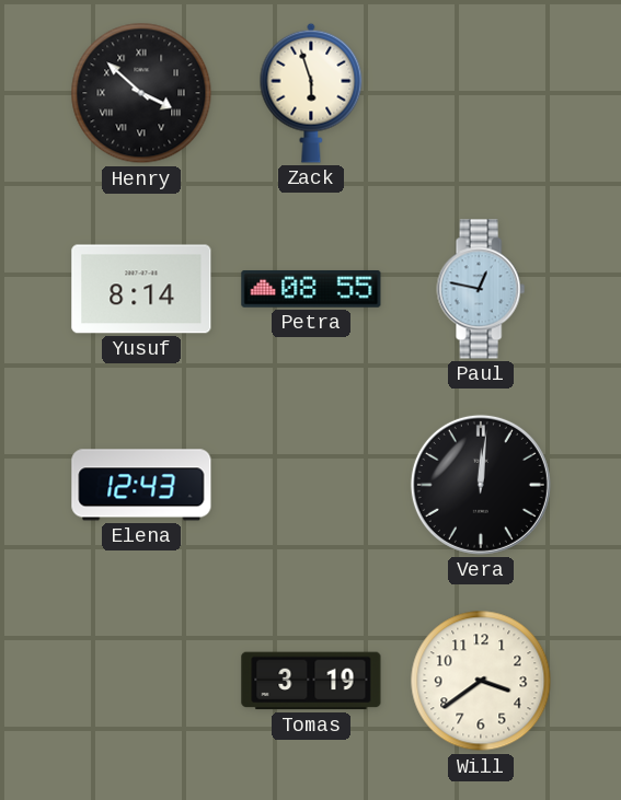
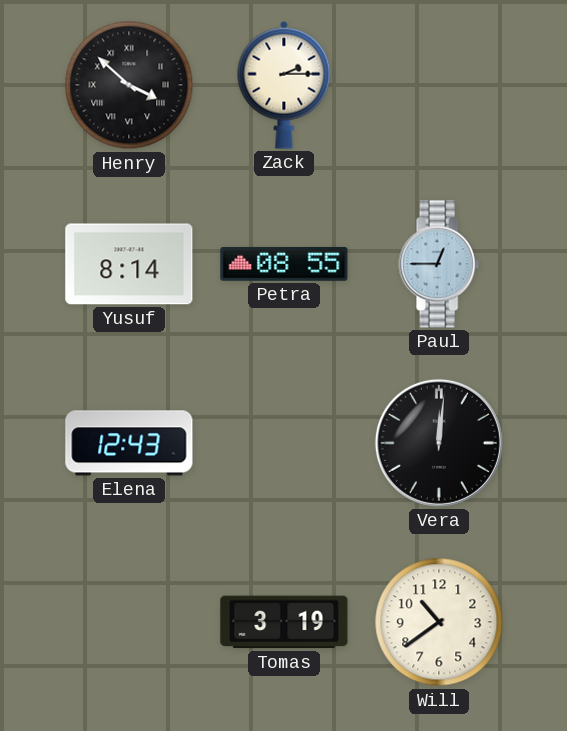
Zack: 5:57 -> 2:15
Paul: 12:47 -> 12:45
Will: 3:39 -> 10:39
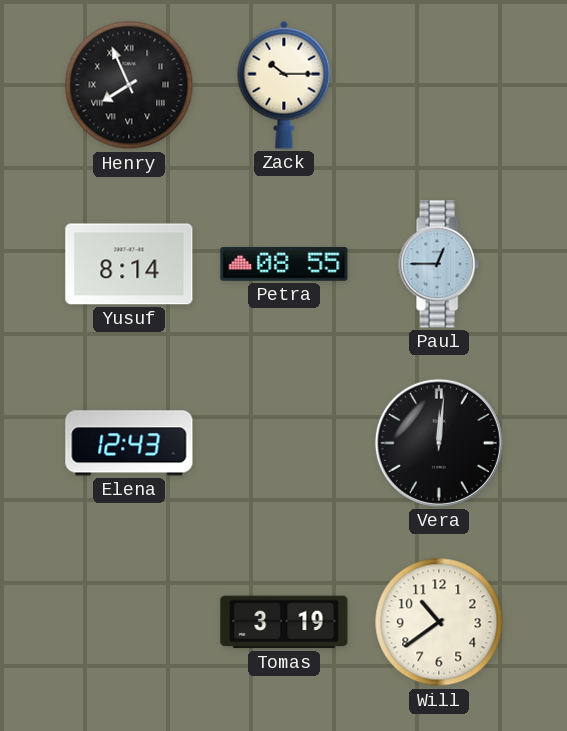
Henry: 3:52 -> 7:56
Zack: 2:15 -> 10:15
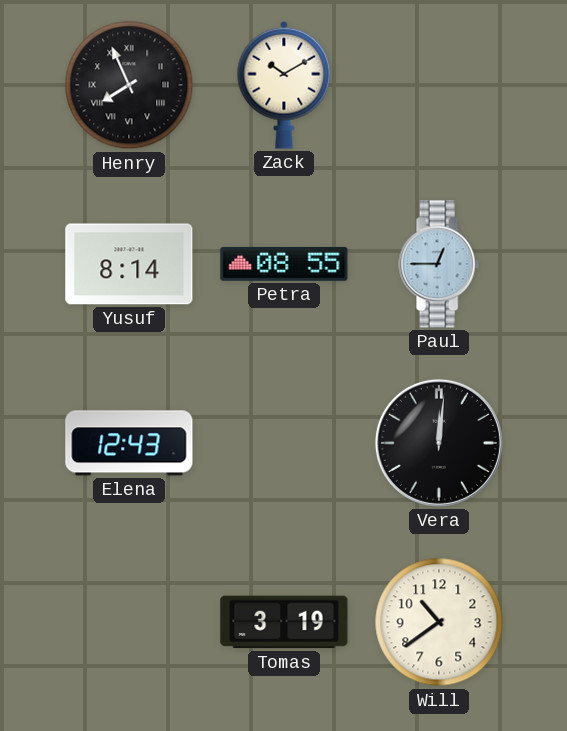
Zack: 10:15 -> 10:10
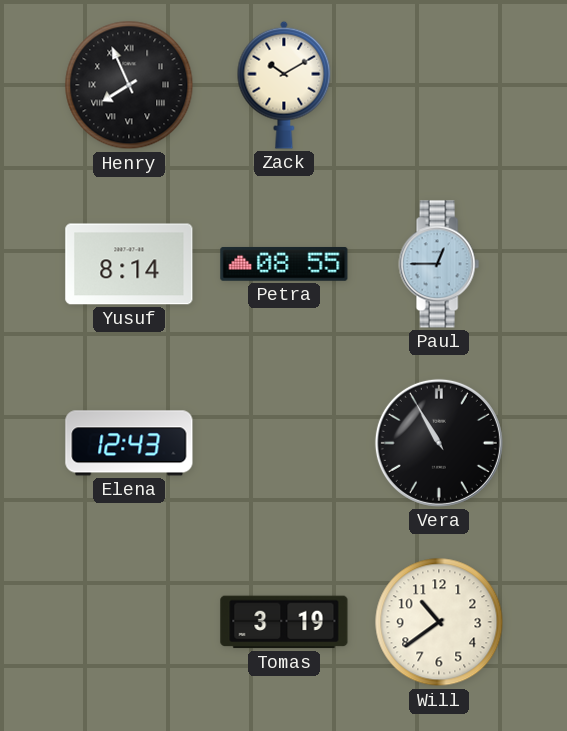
Vera: 12:01 -> 10:55
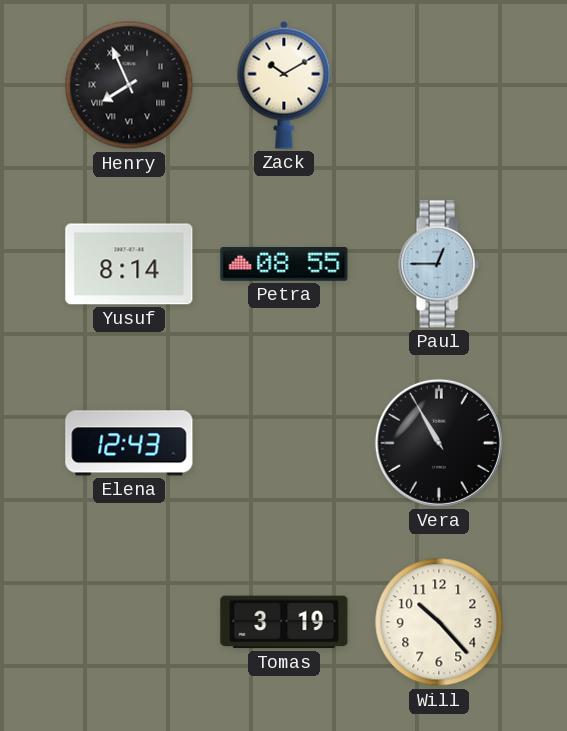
Will: 10:39 -> 10:23
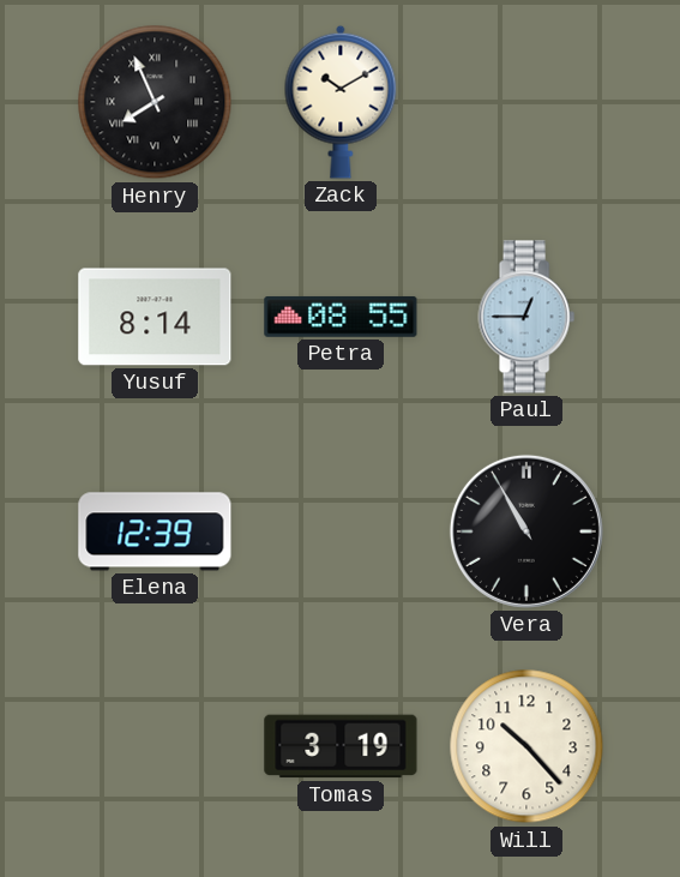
Elena: 12:43 -> 12:39
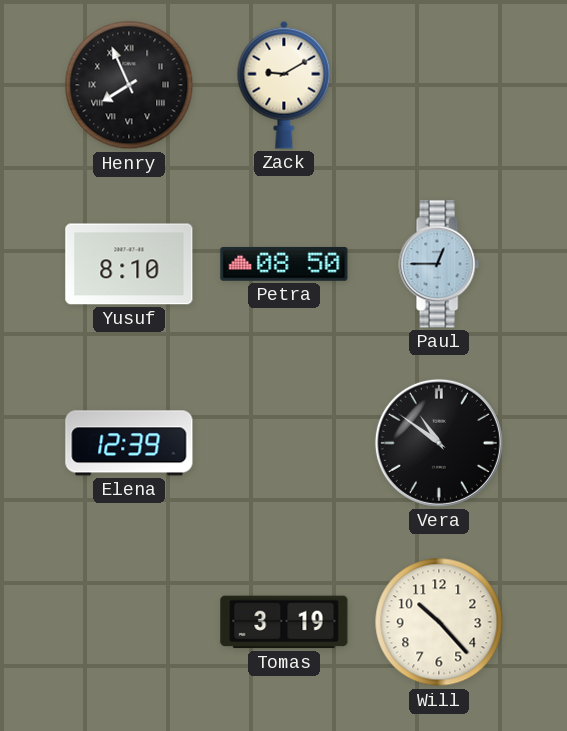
Zack: 10:10 -> 9:10
Yusuf: 8:14 -> 8:10
Petra: 08:55 -> 08:50
Vera: 10:55 -> 10:51
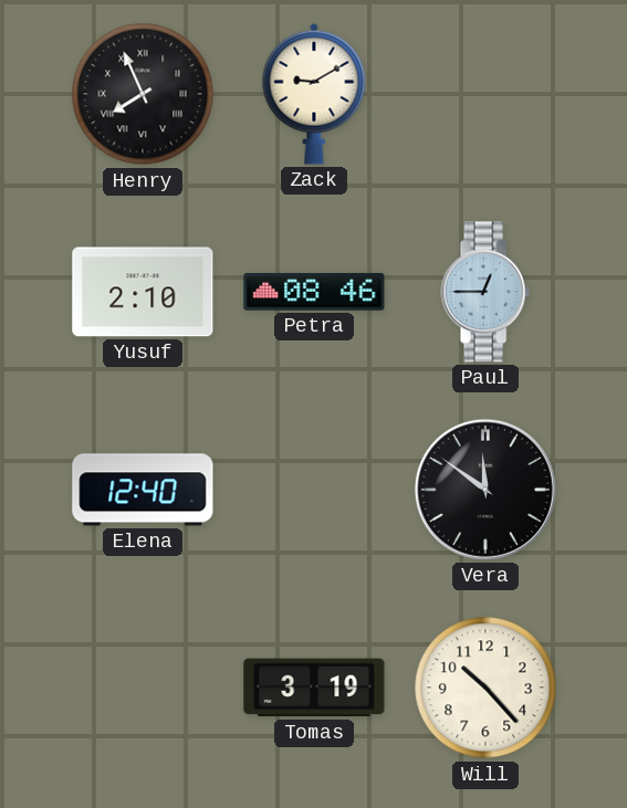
Yusuf: 8:10 -> 2:10
Petra: 08:50 -> 08:46
Elena: 12:39 -> 12:40
Vera: 10:51 -> 11:51
